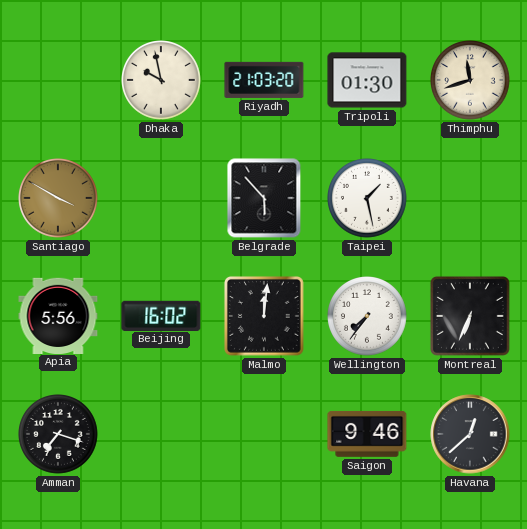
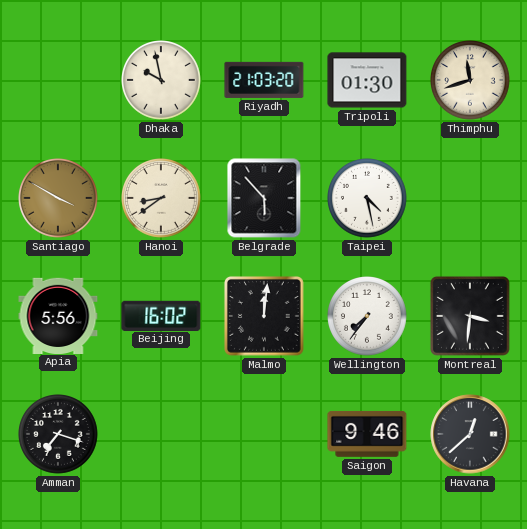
Hanoi: none -> 8:39
Taipei: 1:28 -> 4:28
Montreal: 6:34 -> 3:31
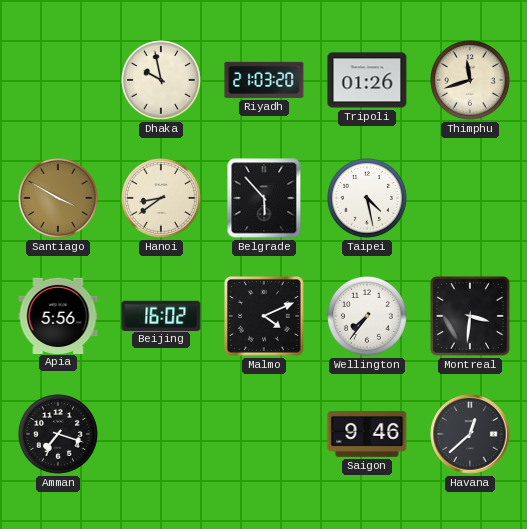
Tripoli: 01:30 -> 01:26
Malmo: 12:01 -> 4:11
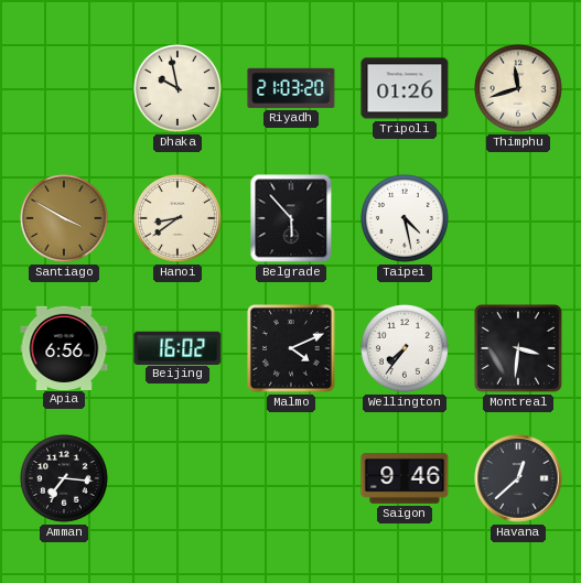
Apia: 5:56 -> 6:56
Amman: 7:18 -> 7:16
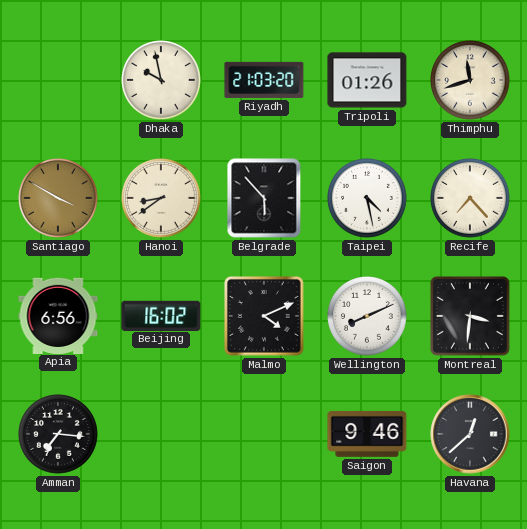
Recife: none -> 7:23
Wellington: 7:36 -> 8:11
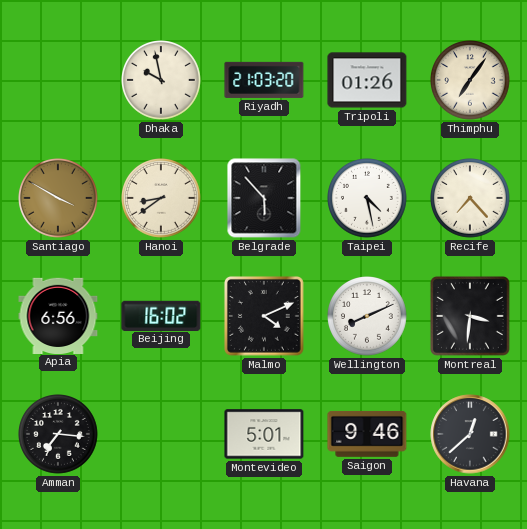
Thimphu: 11:42 -> 7:06
Montevideo: none -> 5:01
